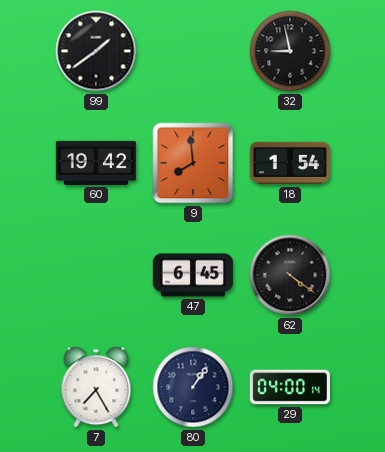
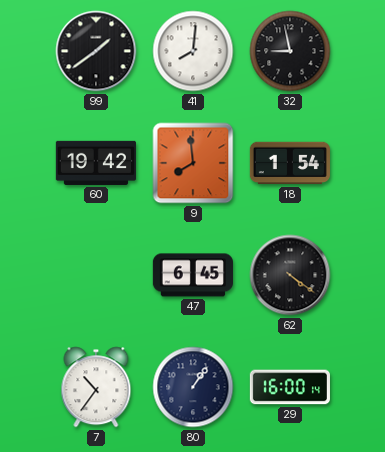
41: none -> 8:01
7: 7:25 -> 10:36
29: 04:00 -> 16:00
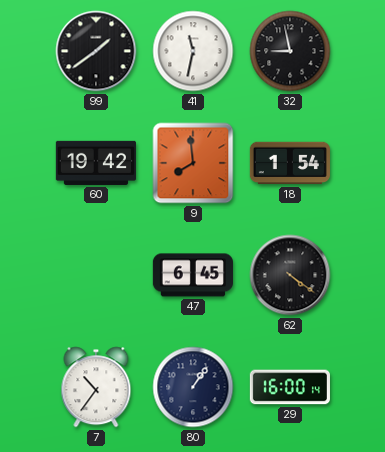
41: 8:01 -> 11:32
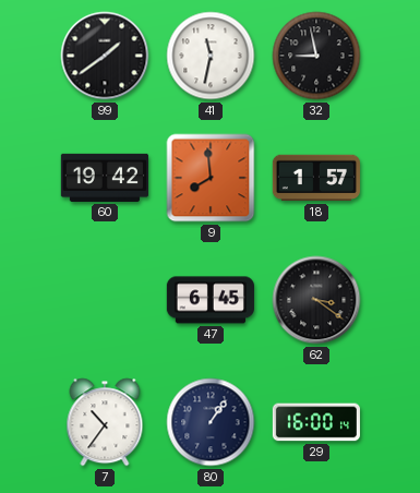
18: 1:54 -> 1:57
62: 4:21 -> 3:21
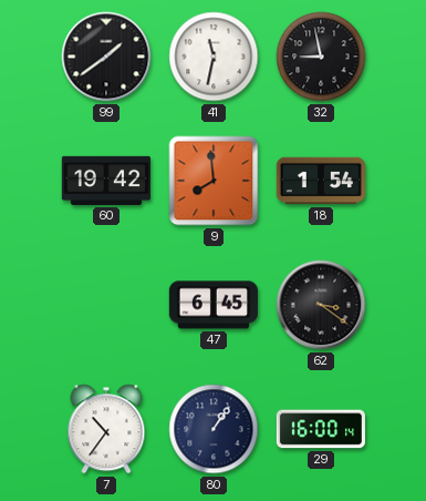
18: 1:57 -> 1:54
